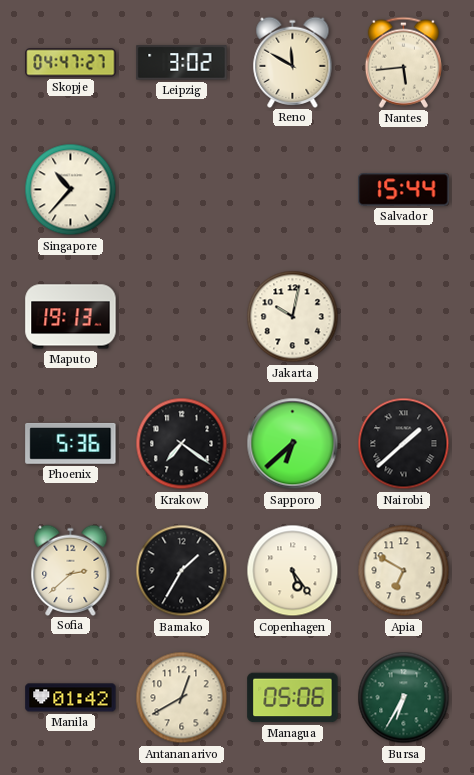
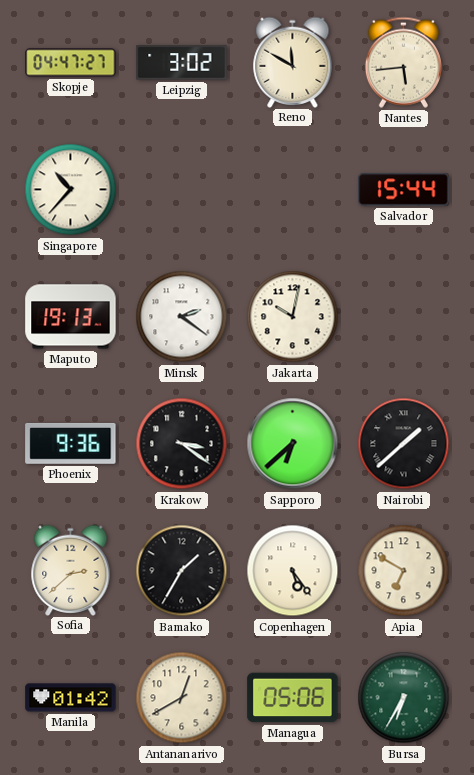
Minsk: none -> 2:21
Phoenix: 5:36 -> 9:36
Krakow: 7:21 -> 3:21
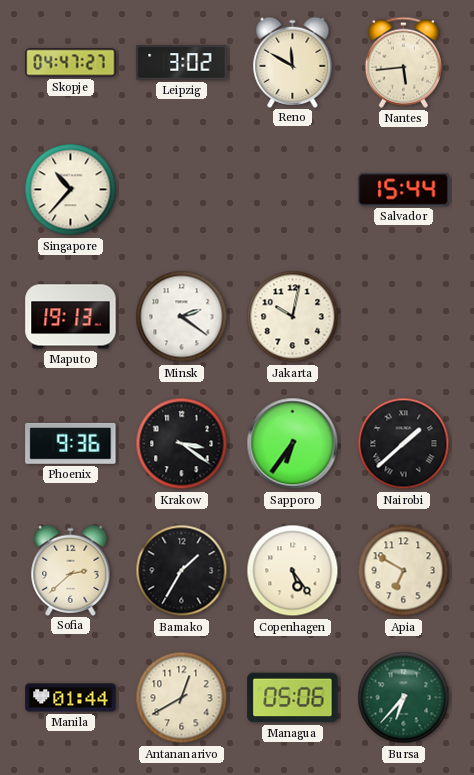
Sapporo: 6:38 -> 6:36
Manila: 01:42 -> 01:44
Bursa: 6:35 -> 6:37
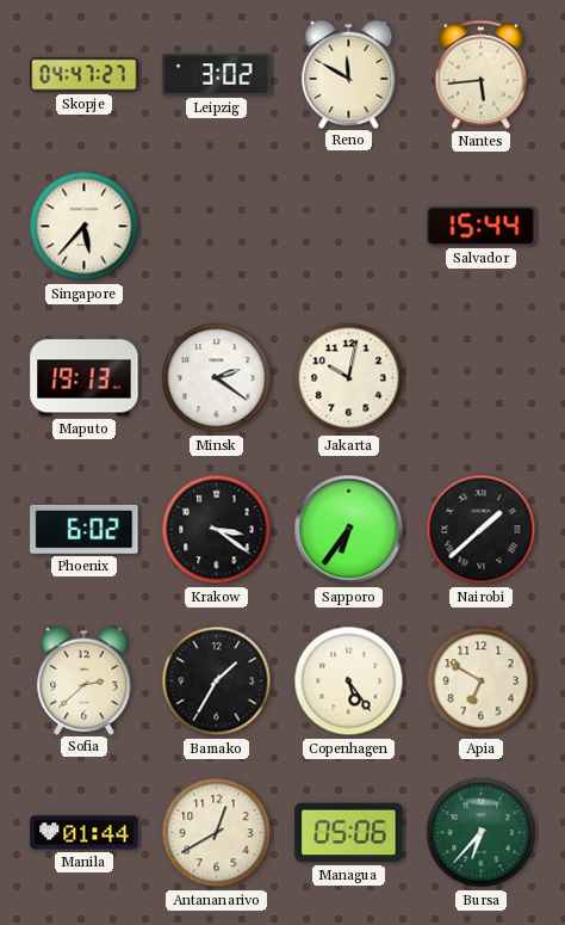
Singapore: 10:37 -> 5:37
Phoenix: 9:36 -> 6:02
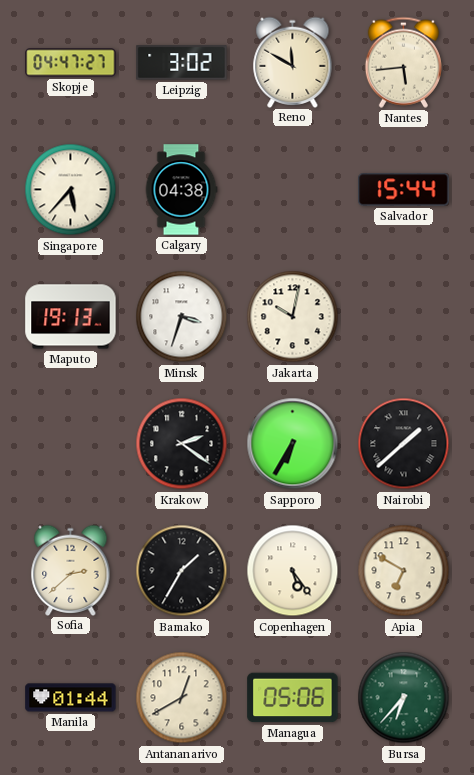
Calgary: none -> 04:38
Minsk: 2:21 -> 3:33
Phoenix: 6:02 -> none
Krakow: 3:21 -> 2:21
Sapporo: 6:36 -> 6:35
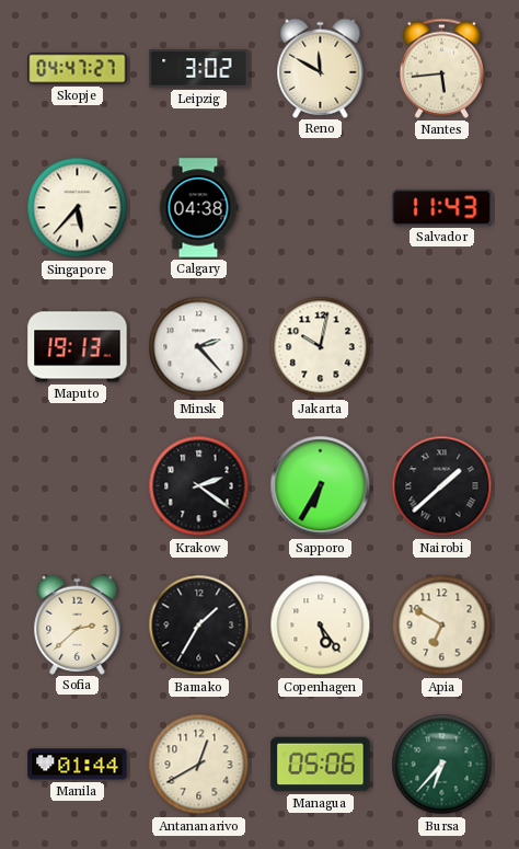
Salvador: 15:44 -> 11:43
Minsk: 3:33 -> 2:23
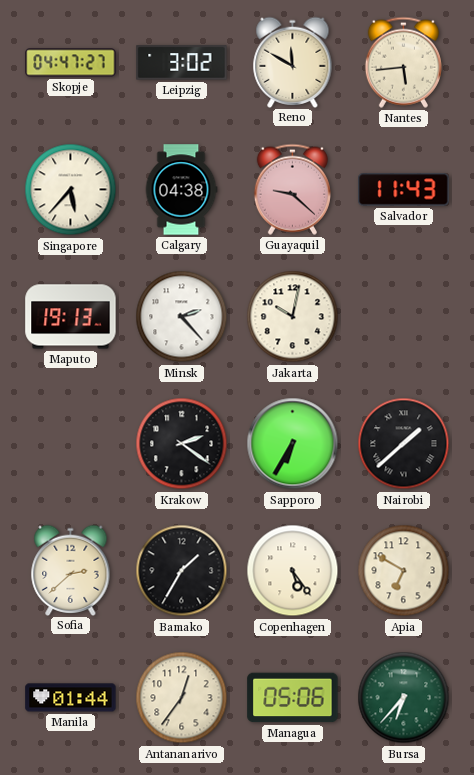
Guayaquil: none -> 9:22
Antananarivo: 12:40 -> 12:36
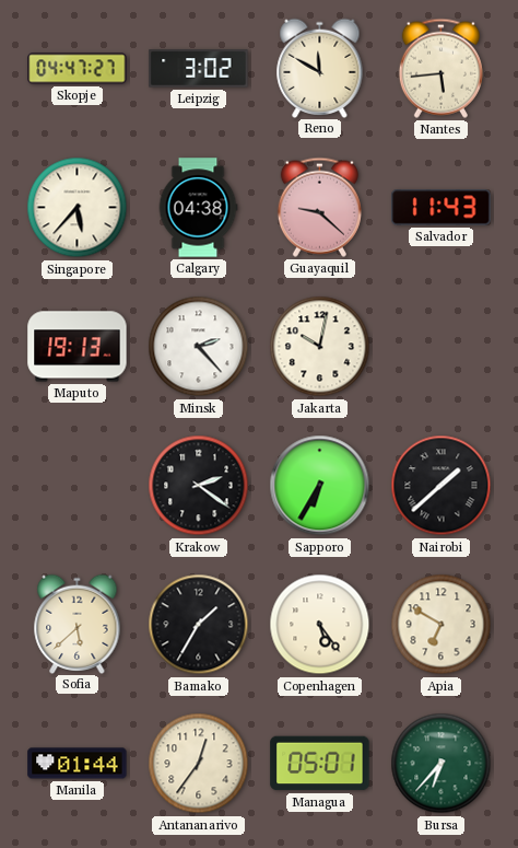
Sofia: 2:38 -> 5:38
Managua: 05:06 -> 05:01
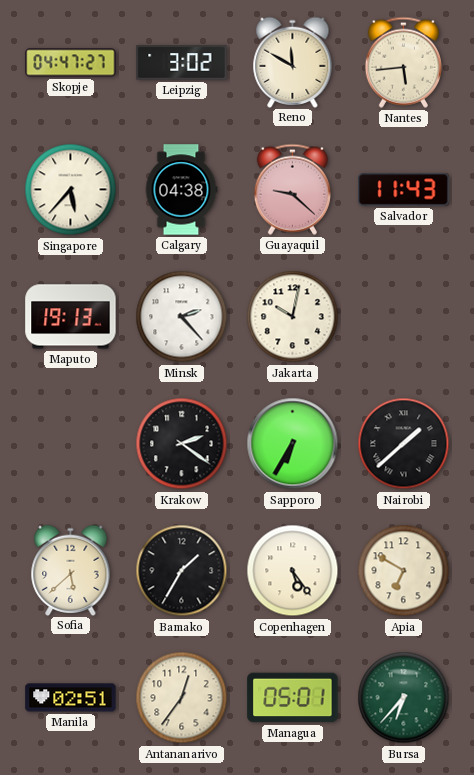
Manila: 01:44 -> 02:51
